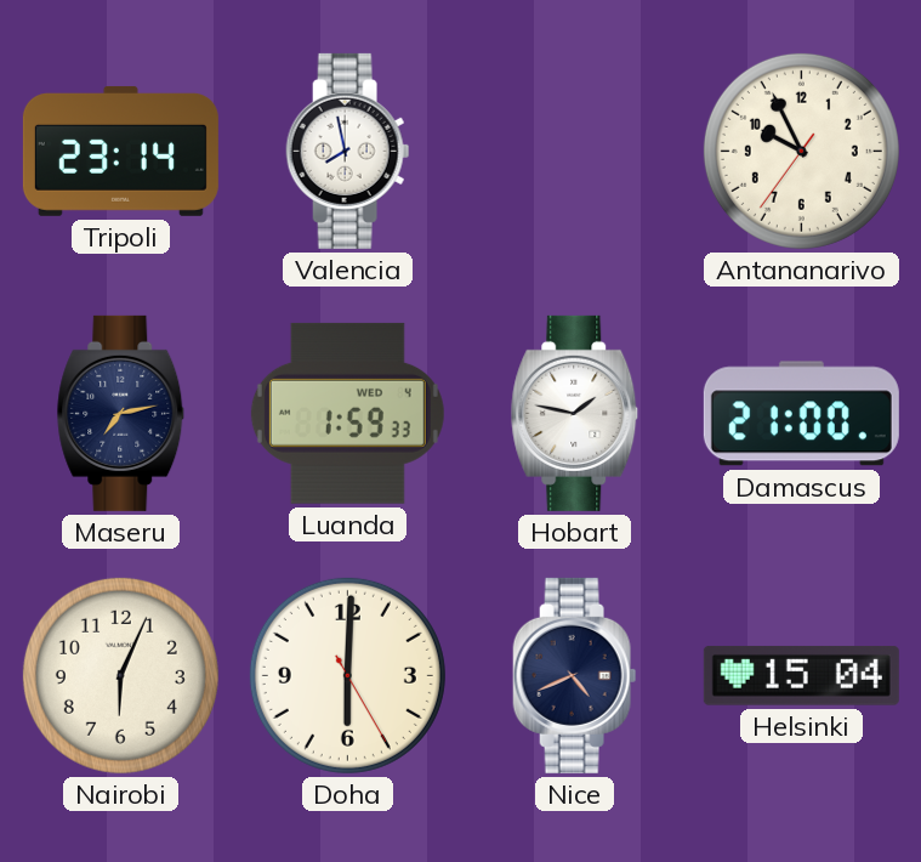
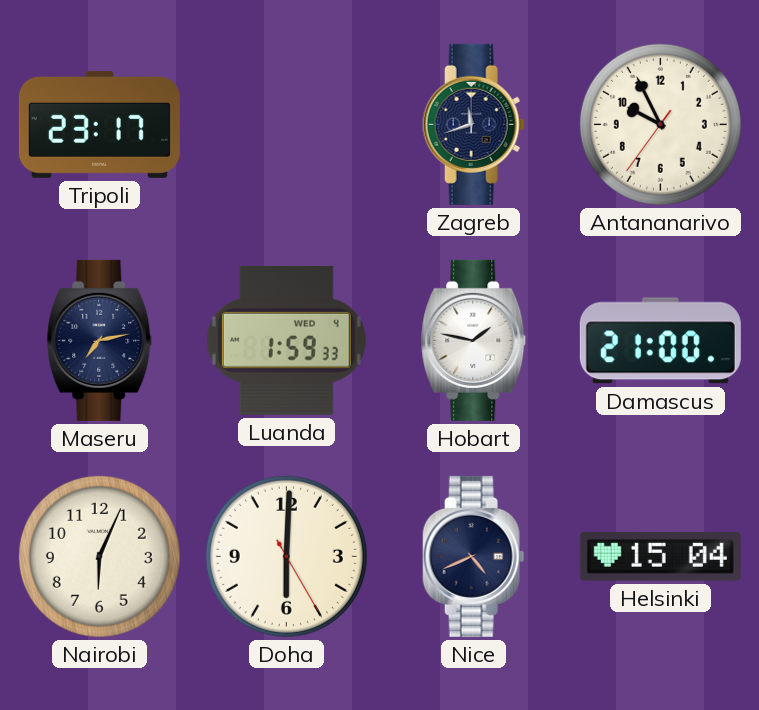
Tripoli: 23:14 -> 23:17
Valencia: 7:58 -> none
Zagreb: none -> 11:42
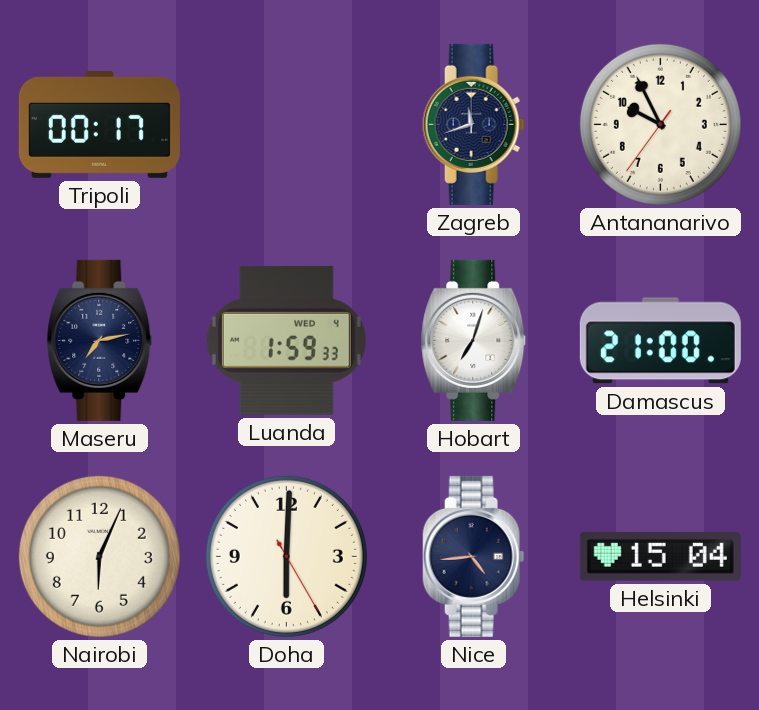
Tripoli: 23:17 -> 00:17
Hobart: 1:47 -> 7:03
Nice: 4:41 -> 4:44
